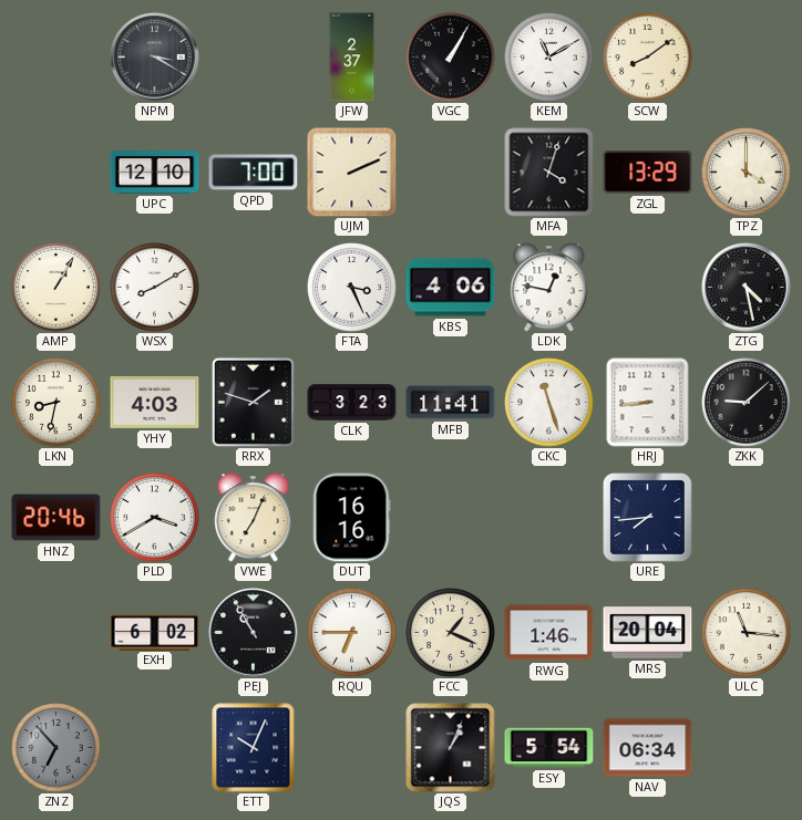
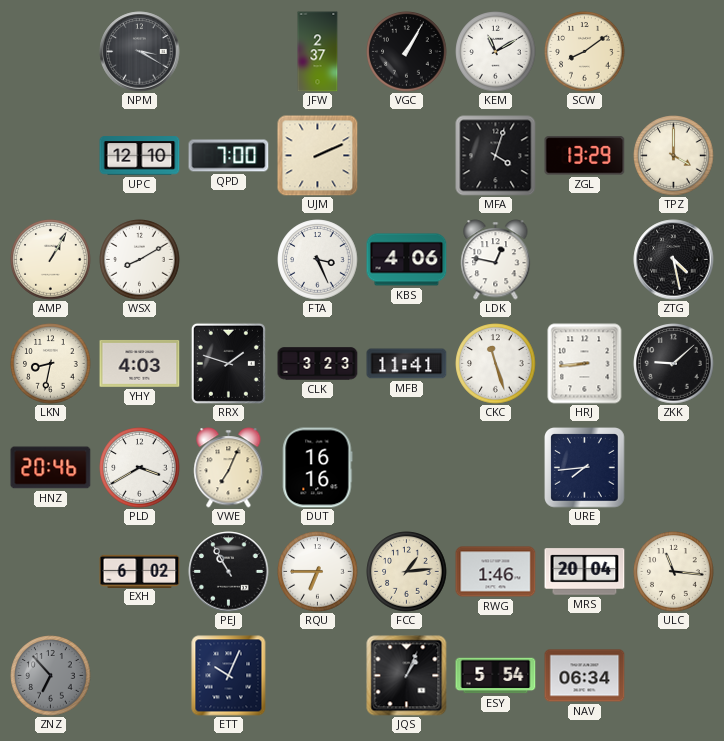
FCC: 1:19 -> 1:14
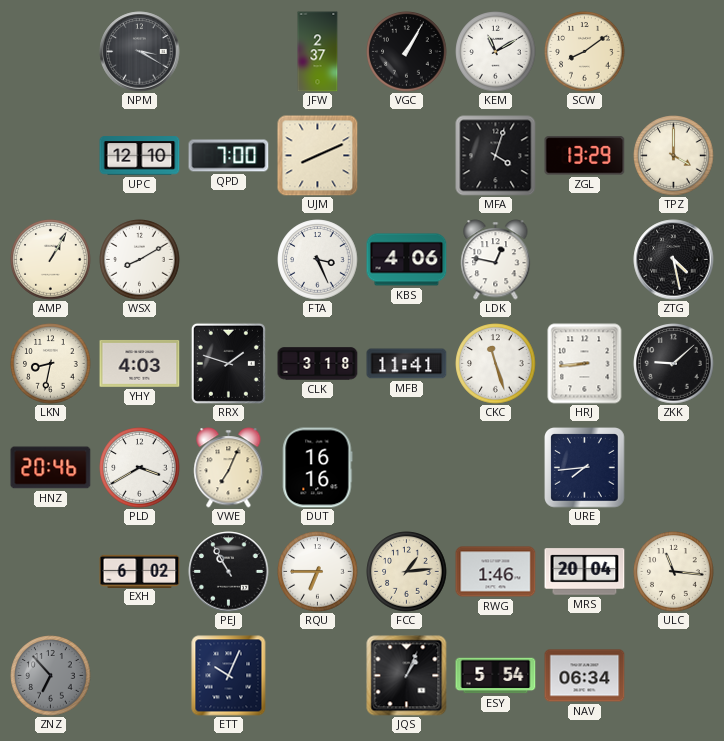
UJM: 2:11 -> 8:11
CLK: 3:23 -> 3:18
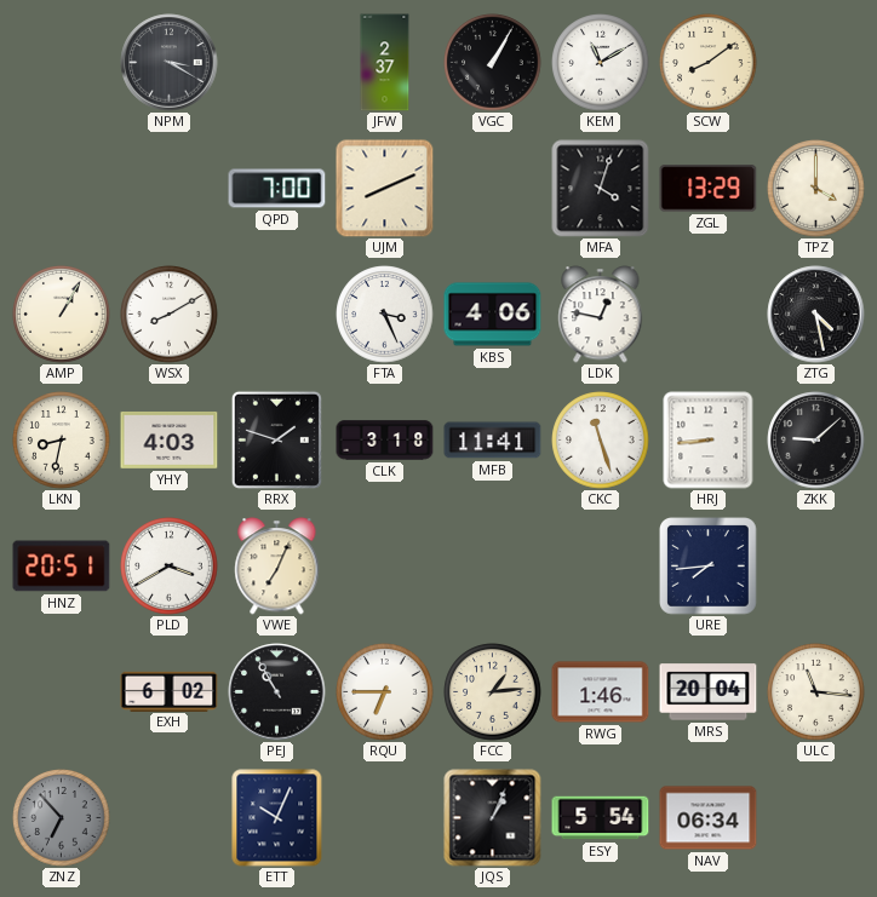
UPC: 12:10 -> none
HNZ: 20:46 -> 20:51
DUT: 16:16 -> none
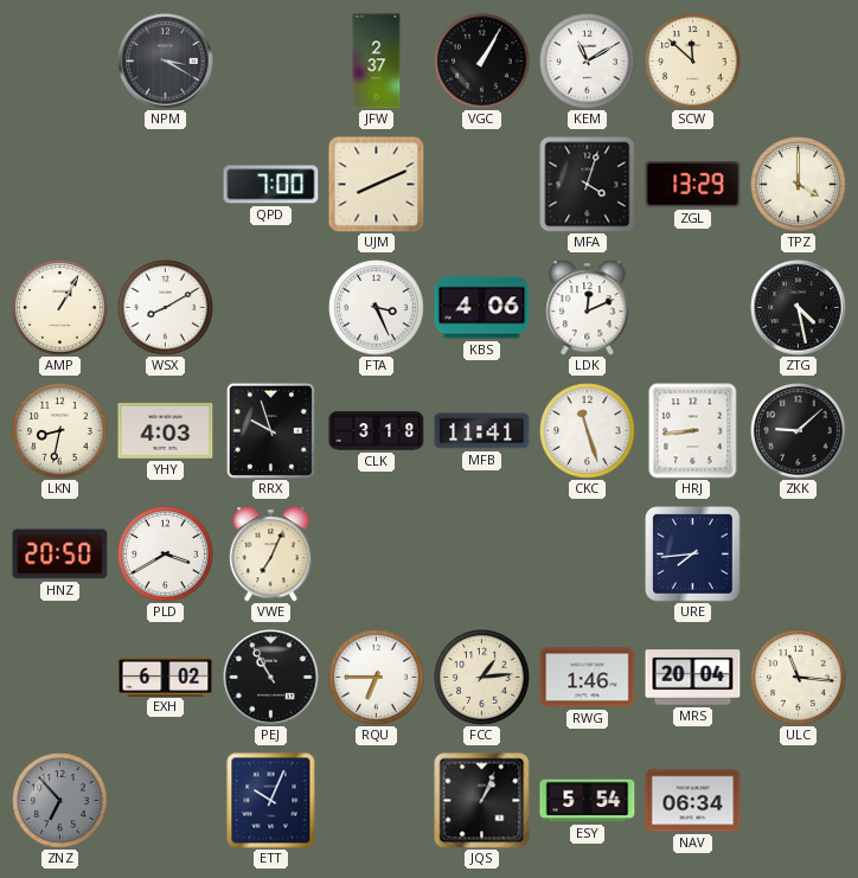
SCW: 8:09 -> 11:52
LDK: 12:47 -> 12:11
RRX: 1:48 -> 9:57
HNZ: 20:51 -> 20:50
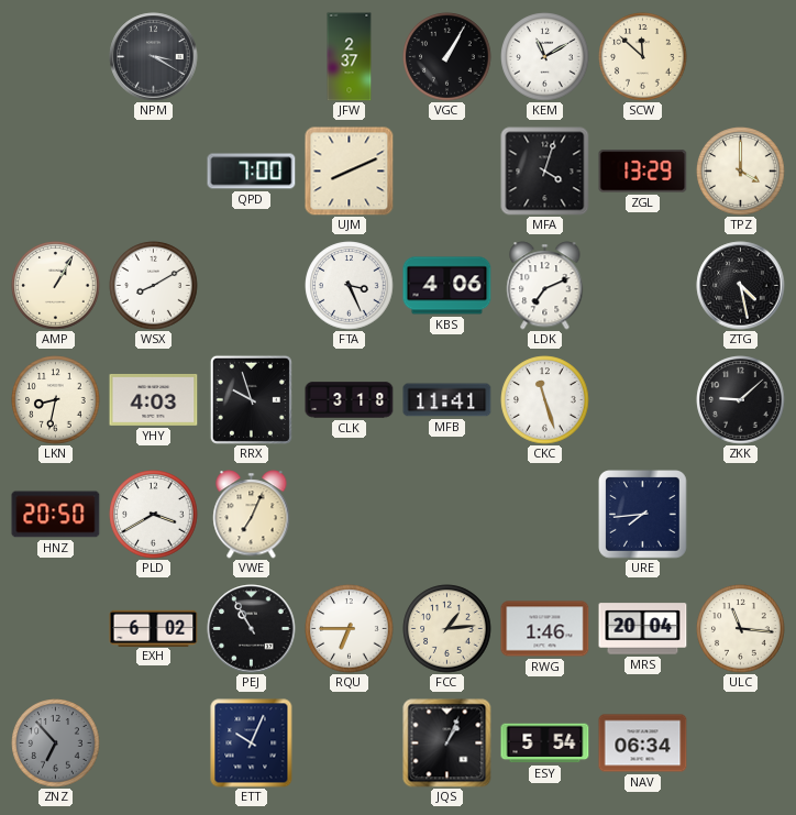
LDK: 12:11 -> 7:11
HRJ: 8:44 -> none
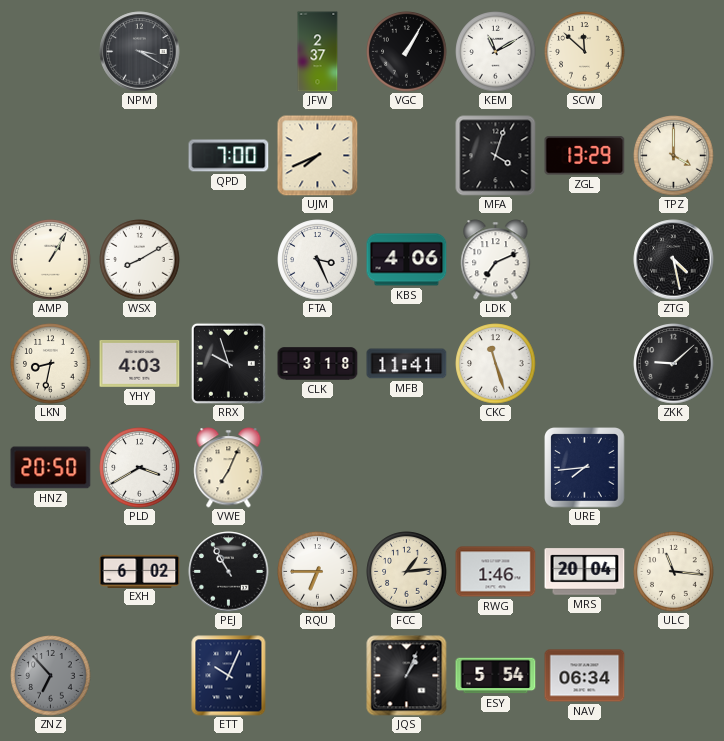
UJM: 8:11 -> 7:41
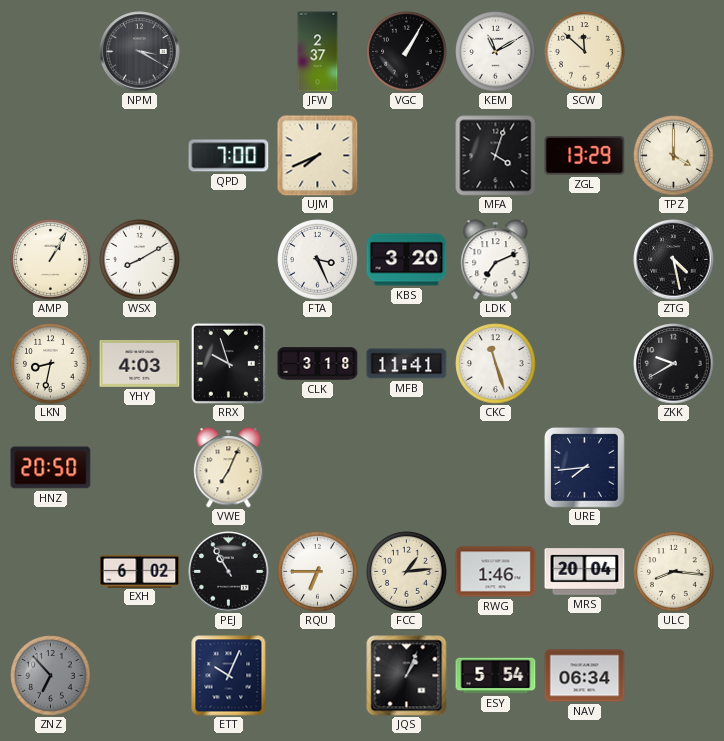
KBS: 4:06 -> 3:20
ZKK: 9:08 -> 9:40
PLD: 3:40 -> none
ULC: 11:16 -> 8:16
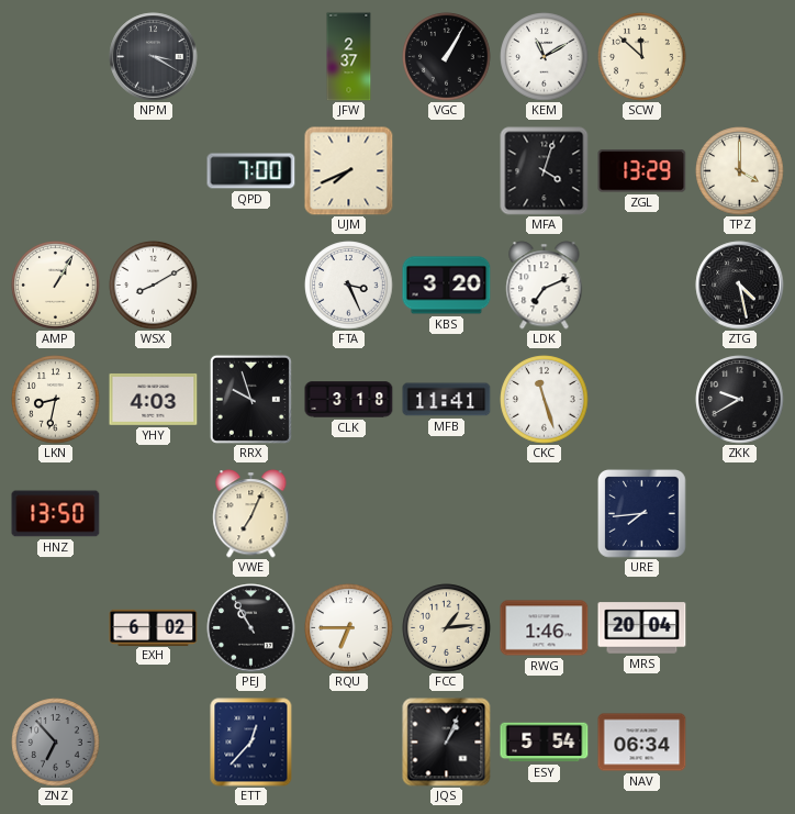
HNZ: 20:50 -> 13:50
ULC: 8:16 -> none
ETT: 10:04 -> 12:37
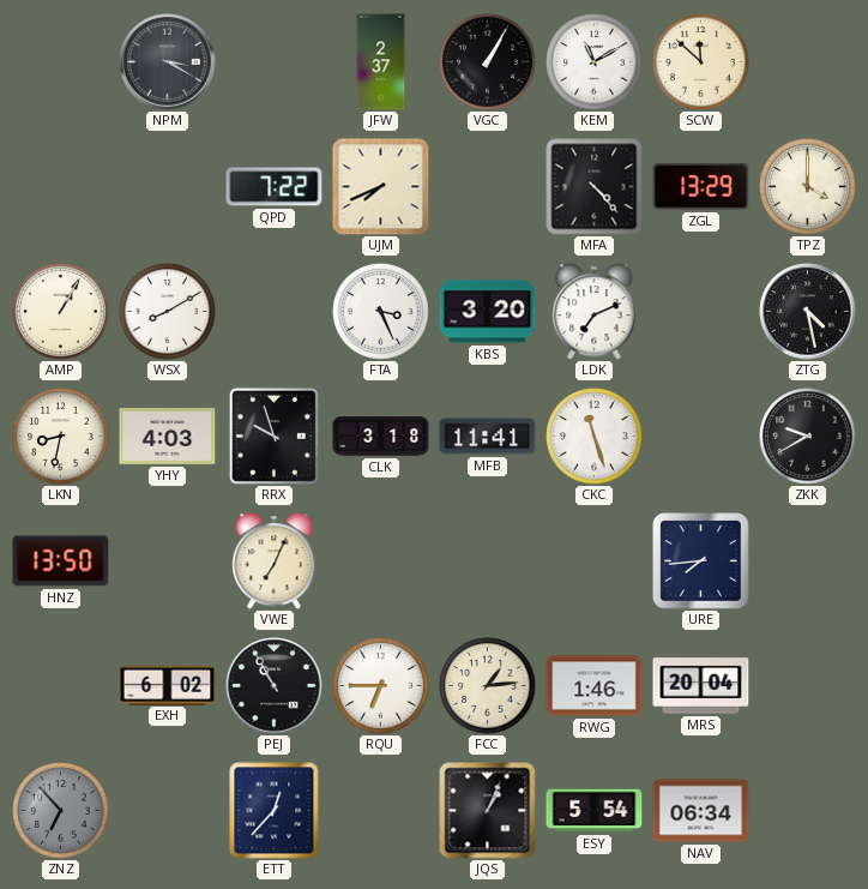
QPD: 7:00 -> 7:22
MFA: 4:03 -> 4:23
